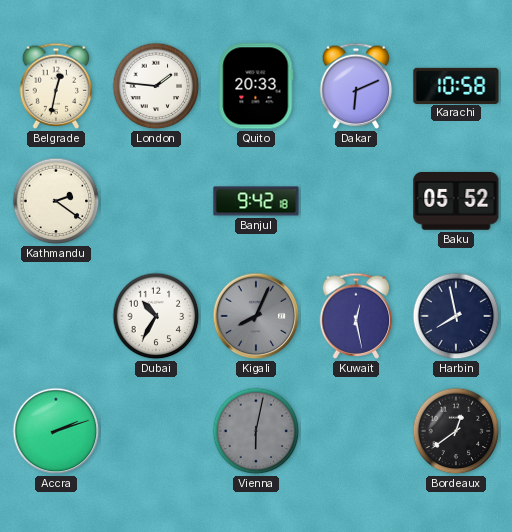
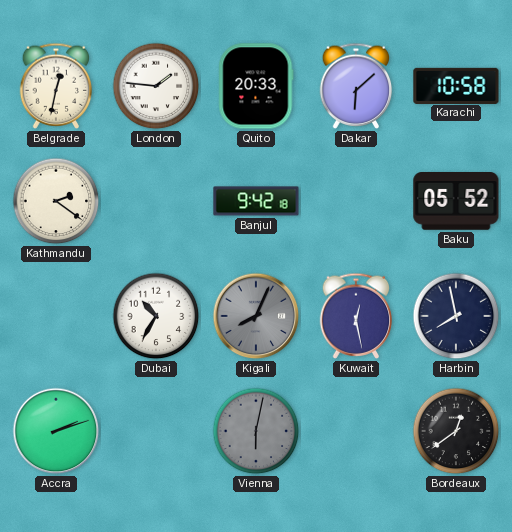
Dakar: 6:11 -> 6:08
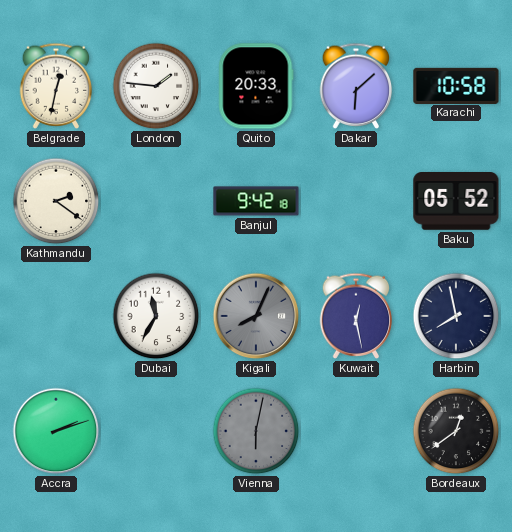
Dubai: 10:35 -> 11:35
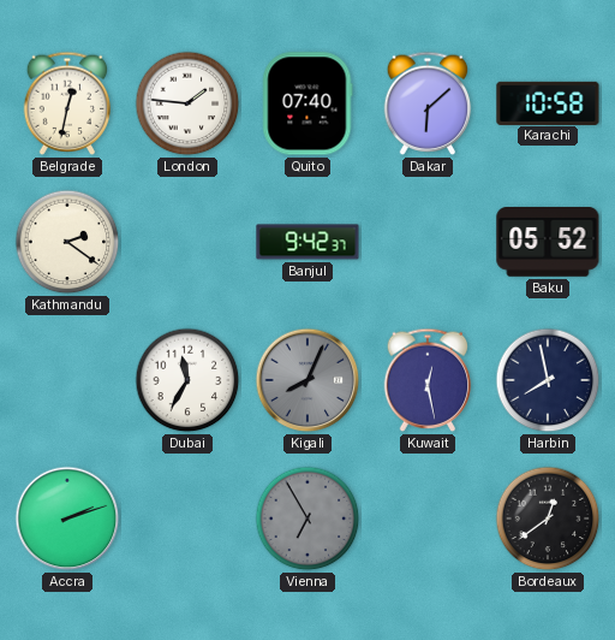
Quito: 20:33 -> 07:40
Banjul: 9:42:18 -> 9:42:37
Vienna: 6:02 -> 6:55
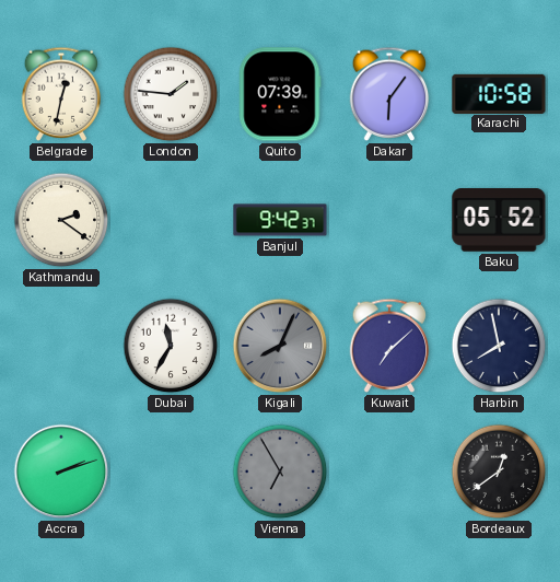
Quito: 07:40 -> 07:39
Dakar: 6:08 -> 6:06
Kuwait: 12:28 -> 7:08
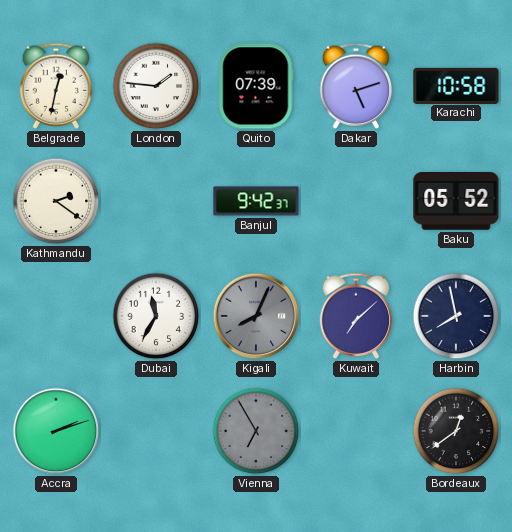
Dakar: 6:06 -> 5:12
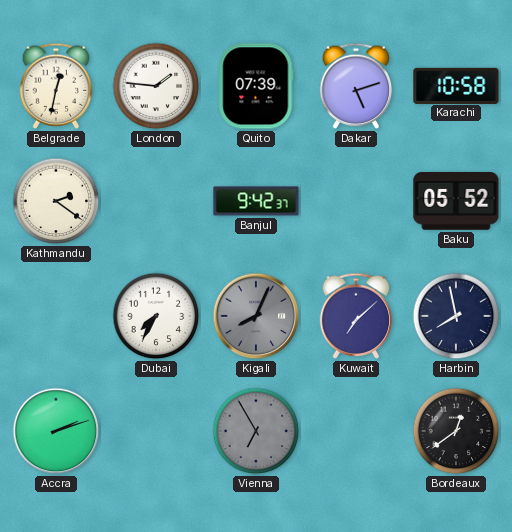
Dubai: 11:35 -> 7:35
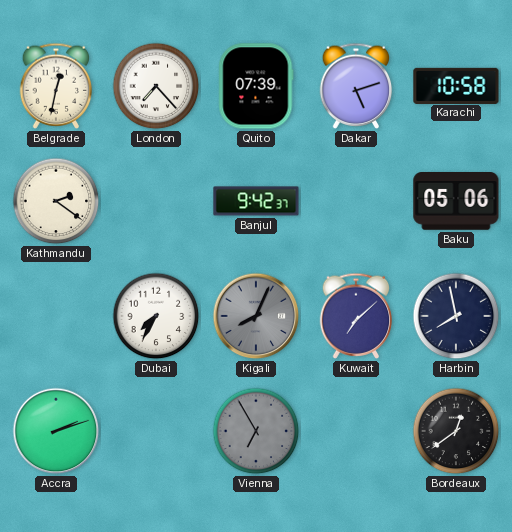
London: 1:46 -> 7:23
Baku: 05:52 -> 05:06
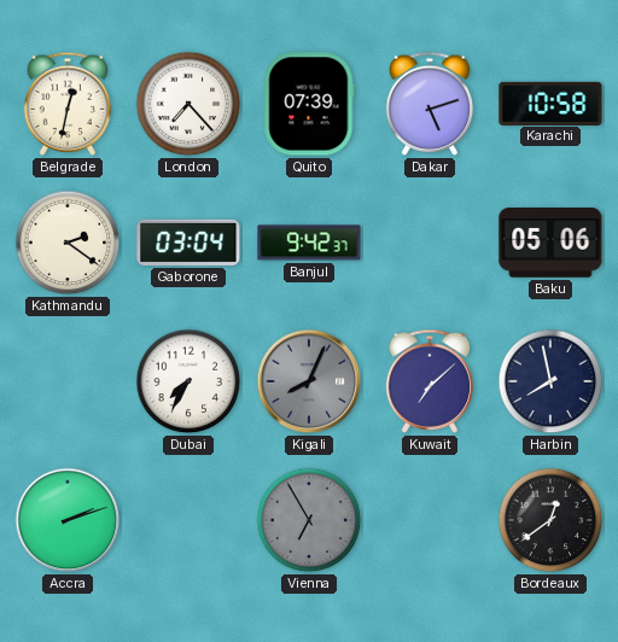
Gaborone: none -> 03:04
